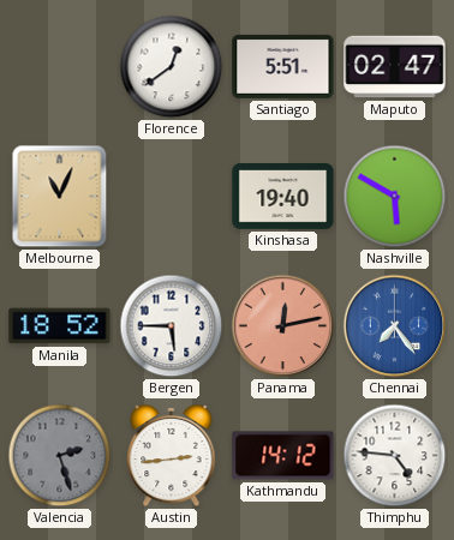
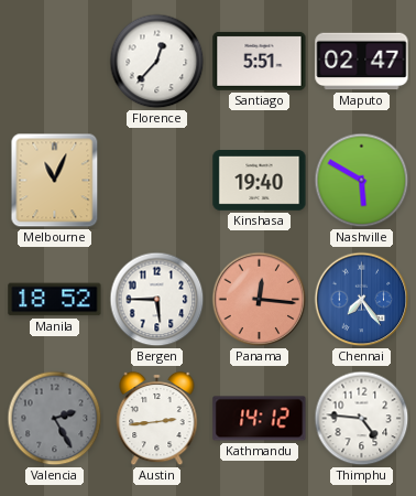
Florence: 12:39 -> 12:37
Panama: 12:13 -> 12:16
Valencia: 2:27 -> 2:25
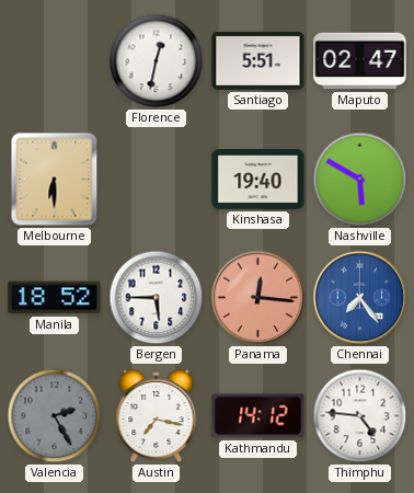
Florence: 12:37 -> 12:32
Melbourne: 11:04 -> 6:30
Austin: 2:44 -> 7:17
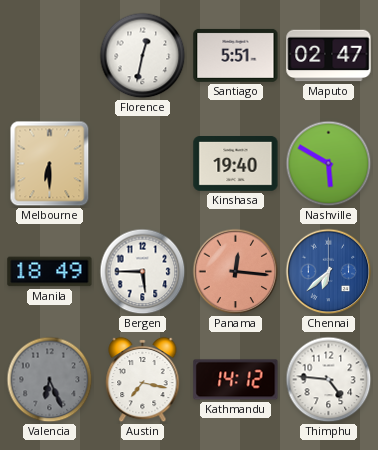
Manila: 18:52 -> 18:49
Chennai: 7:24 -> 6:38
Valencia: 2:25 -> 6:26
